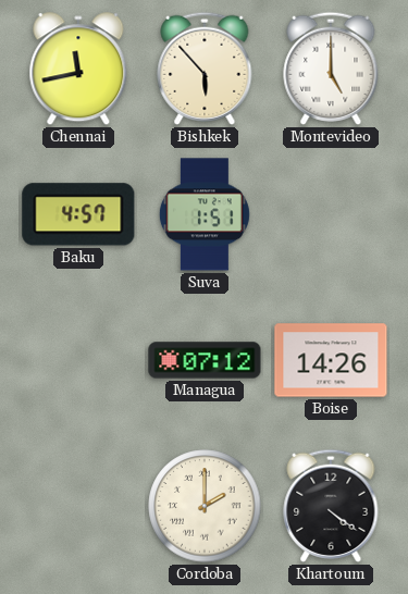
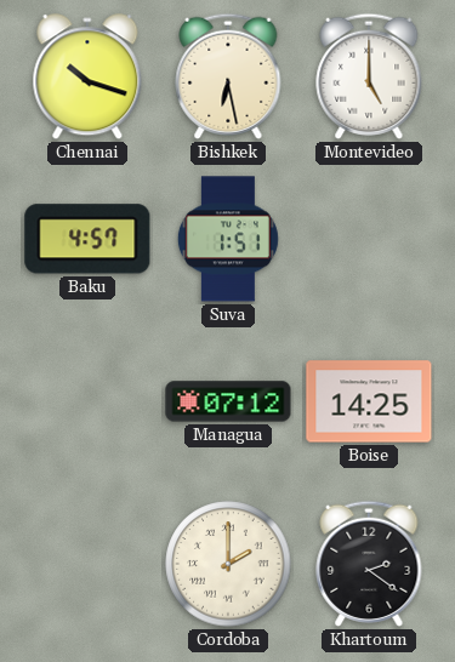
Chennai: 11:43 -> 10:18
Bishkek: 5:53 -> 6:28
Boise: 14:26 -> 14:25
Khartoum: 4:21 -> 2:21
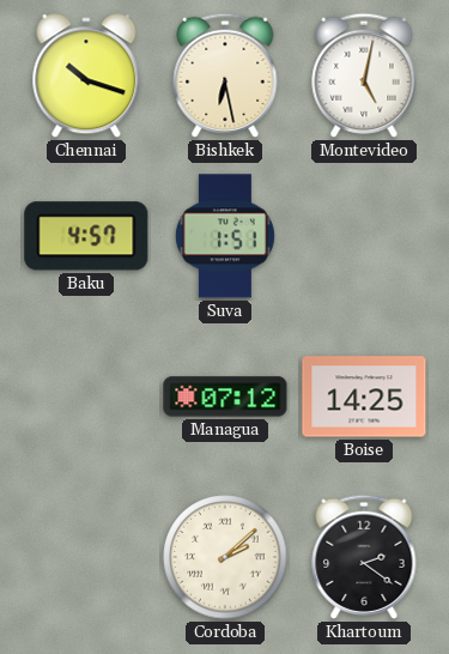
Montevideo: 5:00 -> 5:02
Cordoba: 2:00 -> 2:08
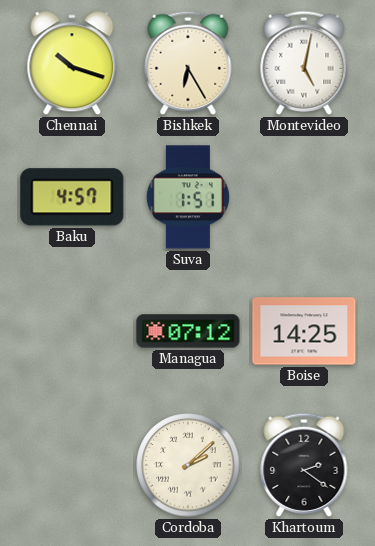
Bishkek: 6:28 -> 6:25
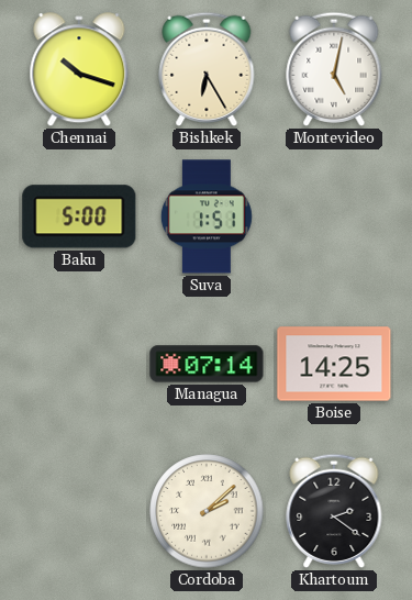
Baku: 4:57 -> 5:00
Managua: 07:12 -> 07:14
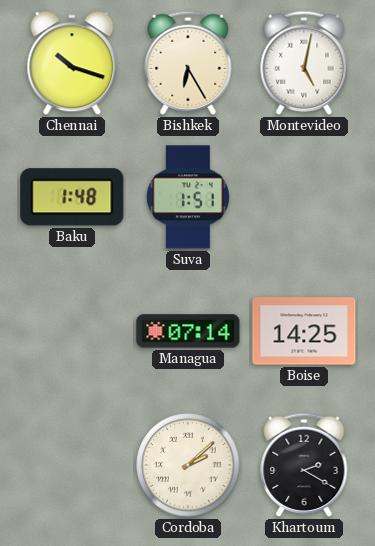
Baku: 5:00 -> 1:48
Khartoum: 2:21 -> 2:20
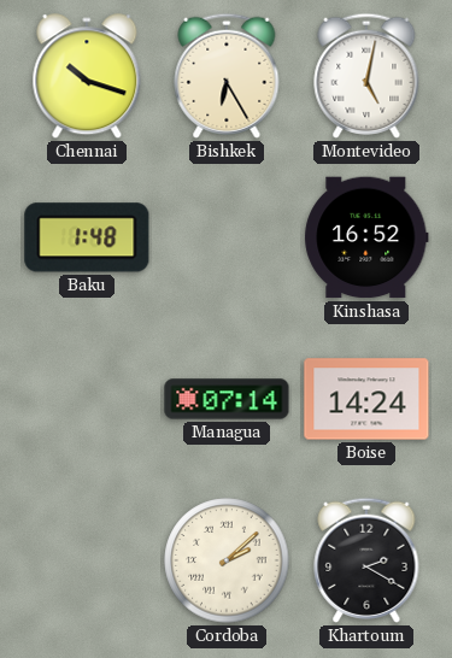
Suva: 1:51 -> none
Kinshasa: none -> 16:52
Boise: 14:25 -> 14:24
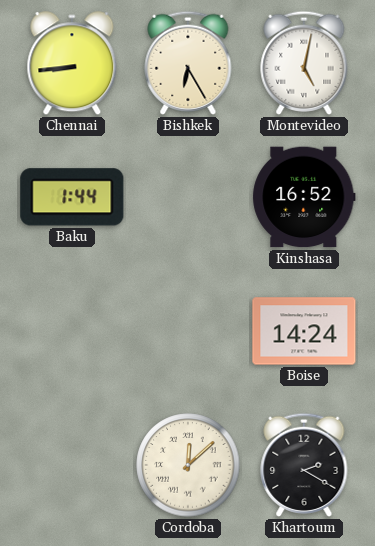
Chennai: 10:18 -> 8:44
Baku: 1:48 -> 1:44
Managua: 07:14 -> none
Cordoba: 2:08 -> 12:08
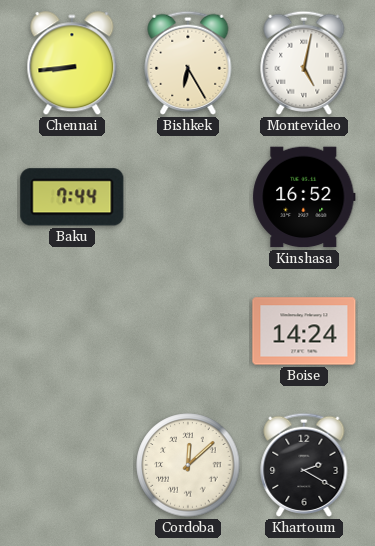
Baku: 1:44 -> 7:44
